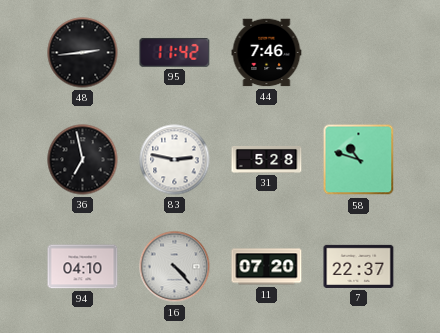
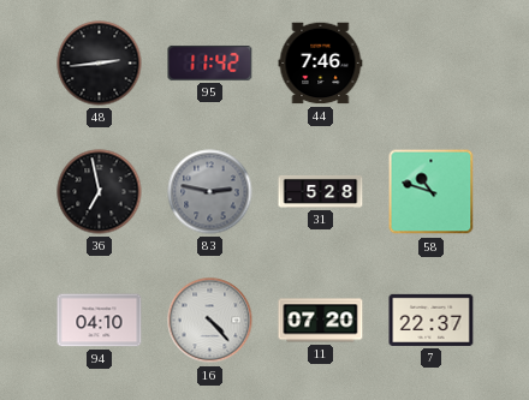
83 dial: white -> grey
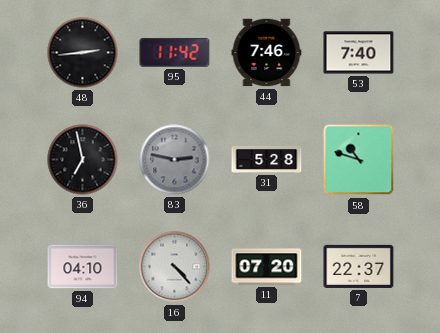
53: none -> 7:40
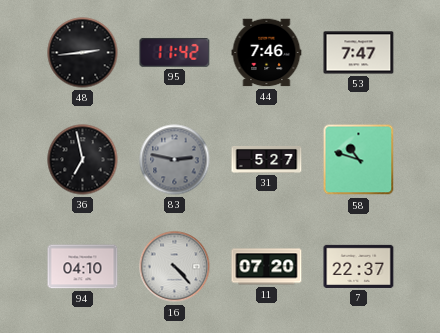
53: 7:40 -> 7:47
31: 5:28 -> 5:27
